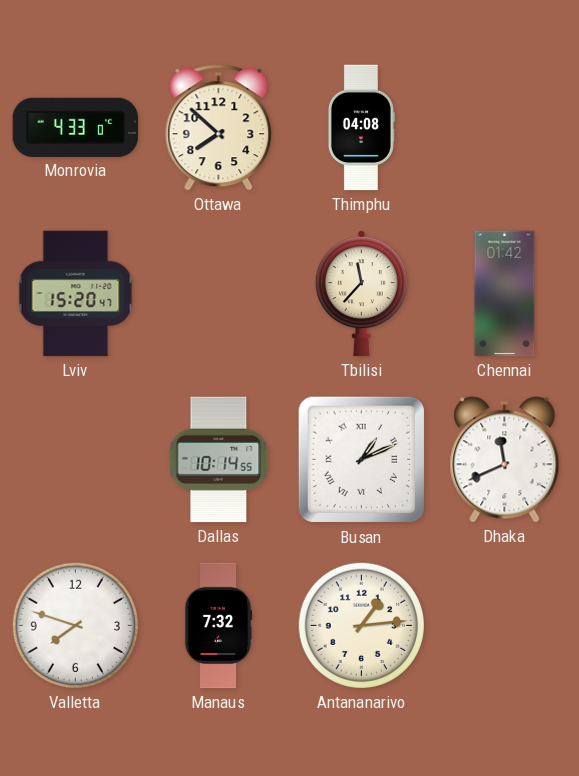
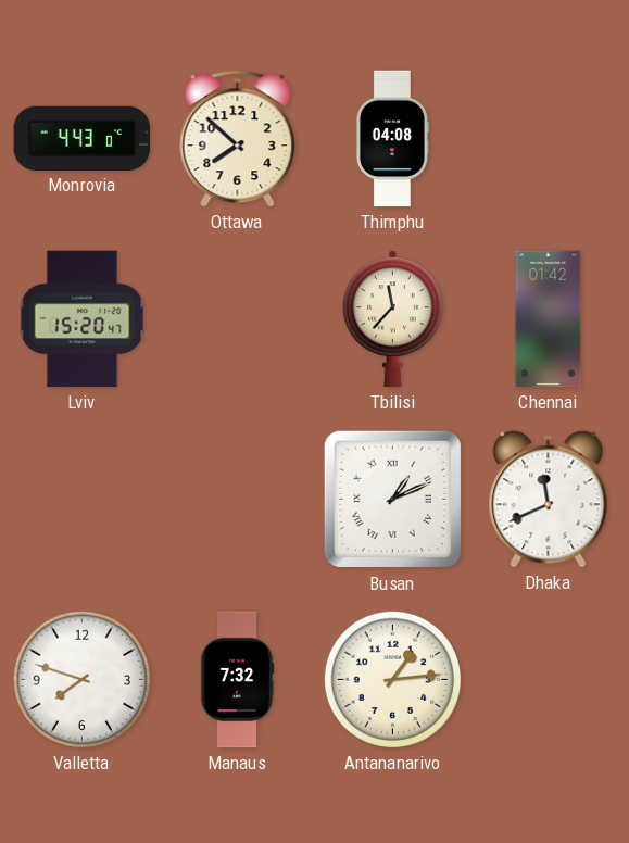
Monrovia: 4:33 -> 4:43
Dallas: 10:14 -> none
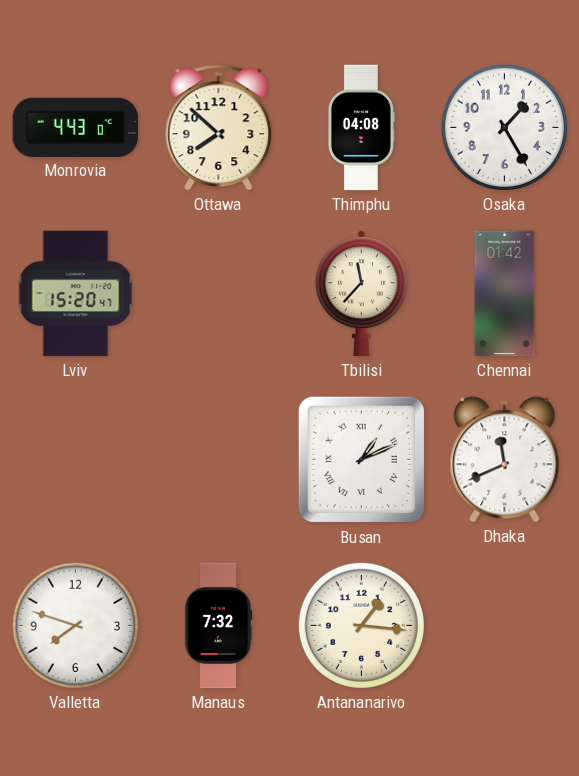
Osaka: none -> 1:25
Antananarivo: 1:14 -> 1:16
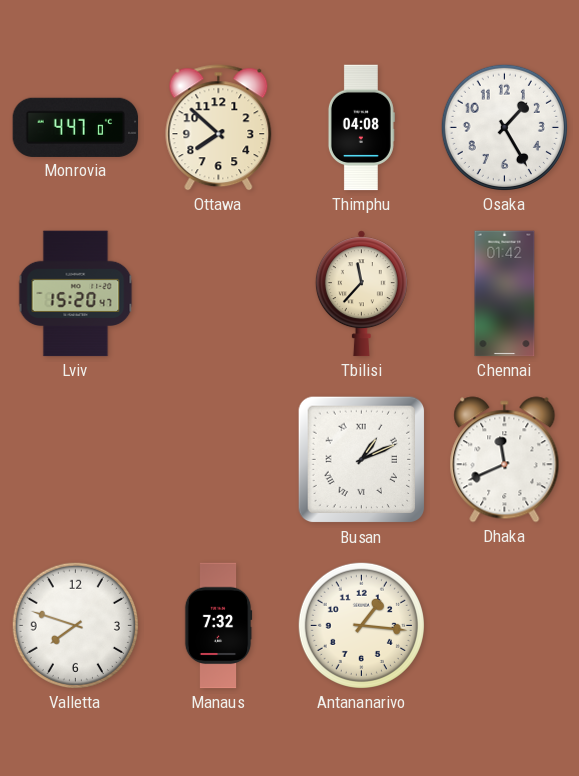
Monrovia: 4:43 -> 4:47
